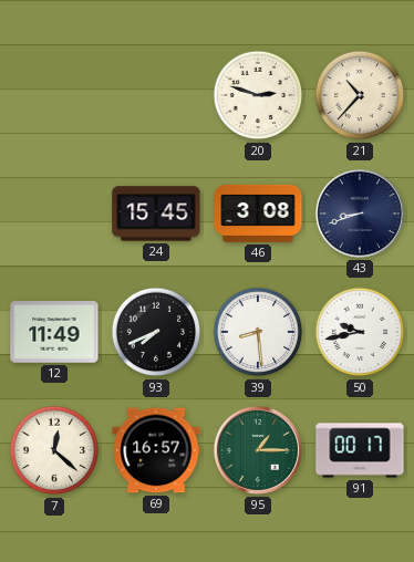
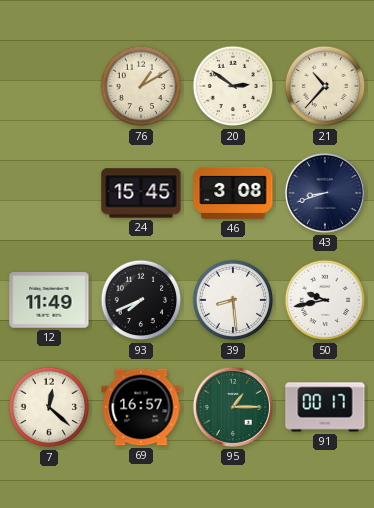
76: none -> 1:10
20: 2:48 -> 2:51
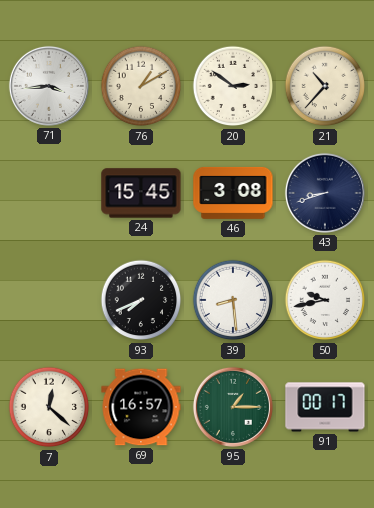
71: none -> 3:44
12: 11:49 -> none
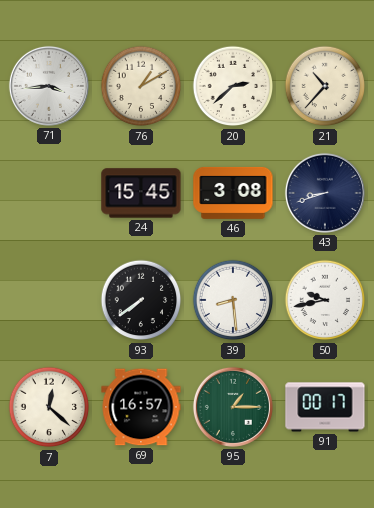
20: 2:51 -> 2:38
93: 7:41 -> 7:39
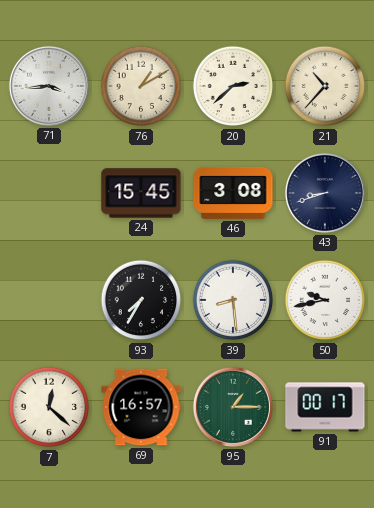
93: 7:39 -> 7:35
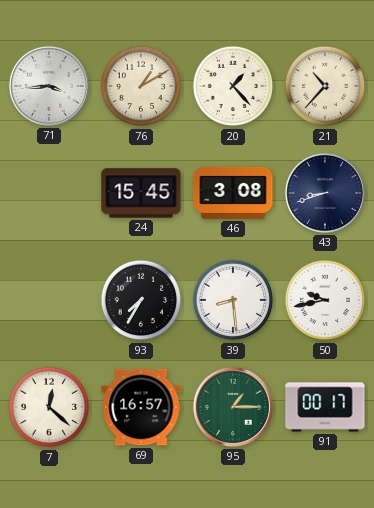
20: 2:38 -> 1:23
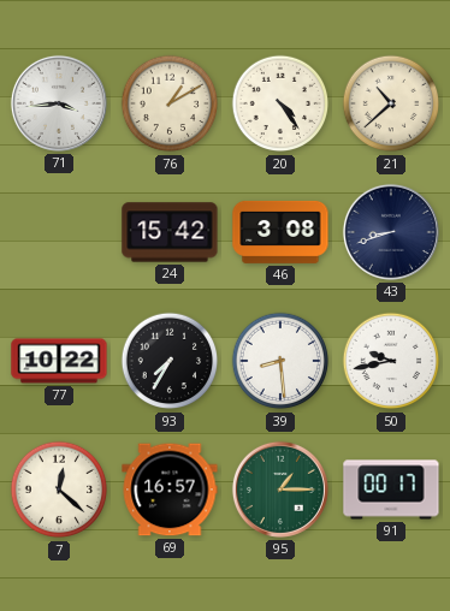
20: 1:23 -> 4:24
21: 10:37 -> 10:38
24: 15:45 -> 15:42
77: none -> 10:22
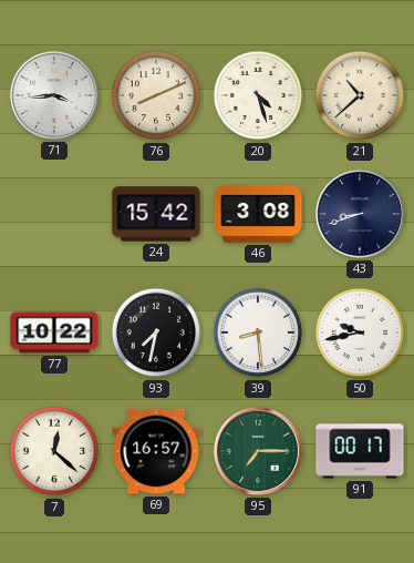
76: 1:10 -> 8:11
20: 4:24 -> 4:27
93: 7:35 -> 7:32
95: 1:15 -> 7:15
